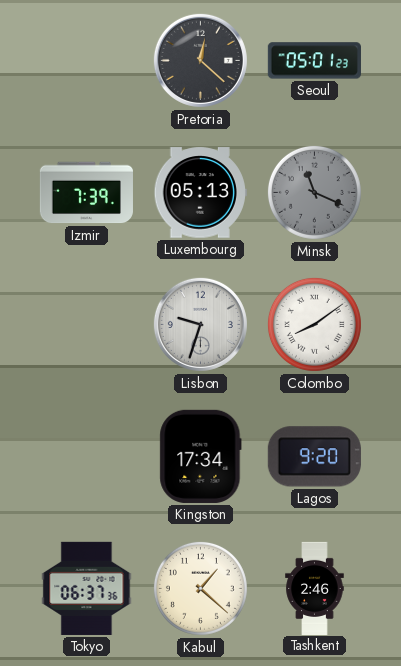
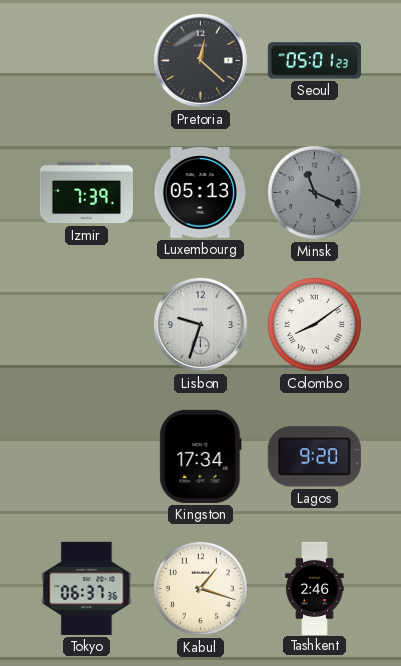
Kabul: 1:22 -> 1:18
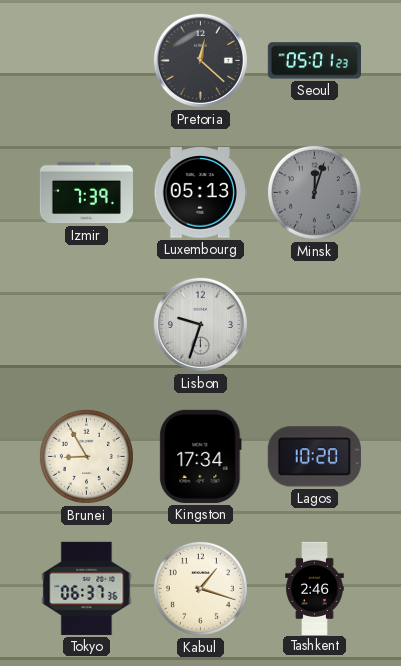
Minsk: 11:19 -> 12:03
Colombo: 8:09 -> none
Brunei: none -> 8:55
Lagos: 9:20 -> 10:20
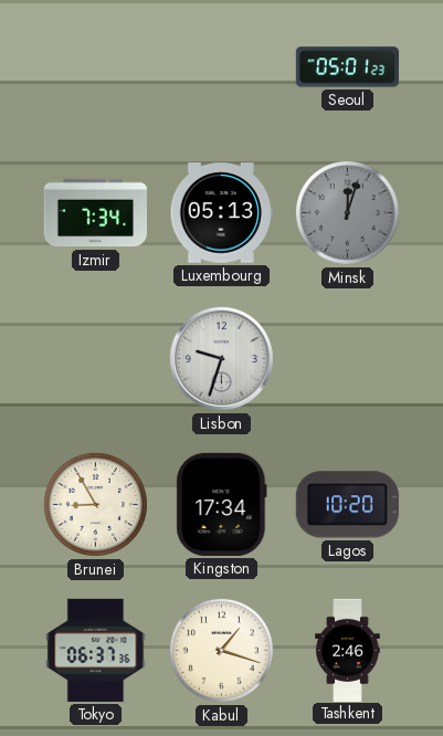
Pretoria: 12:22 -> none
Izmir: 7:39 -> 7:34
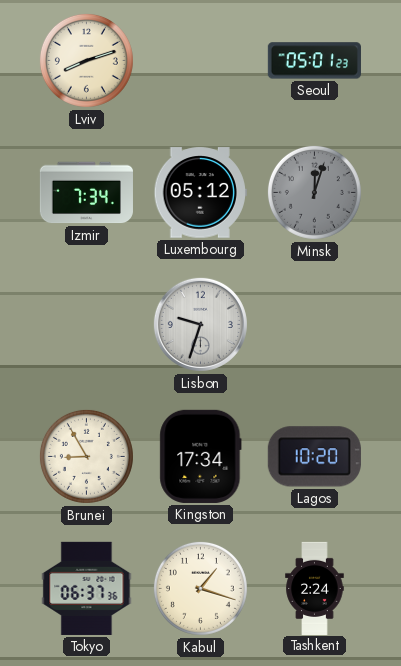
Lviv: none -> 8:12
Luxembourg: 05:13 -> 05:12
Tashkent: 2:46 -> 2:24
